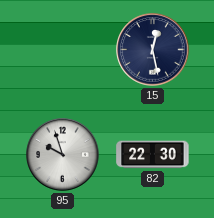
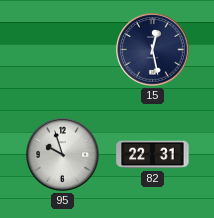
82: 22:30 -> 22:31
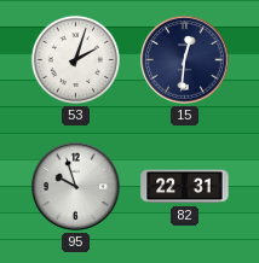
53: none -> 2:03
15: 12:28 -> 12:31
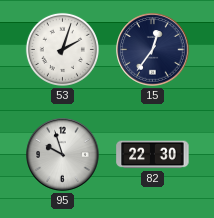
15: 12:31 -> 12:36
82: 22:31 -> 22:30
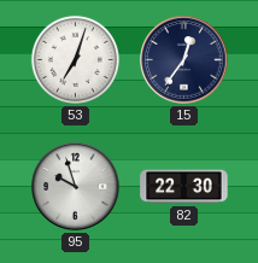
53: 2:03 -> 7:03
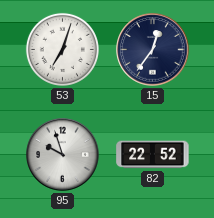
82: 22:30 -> 22:52
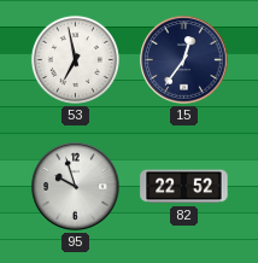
53: 7:03 -> 6:58
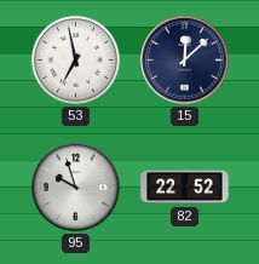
15: 12:36 -> 12:08
